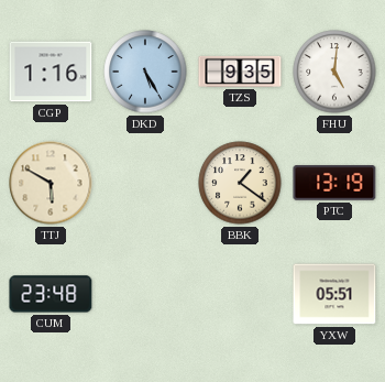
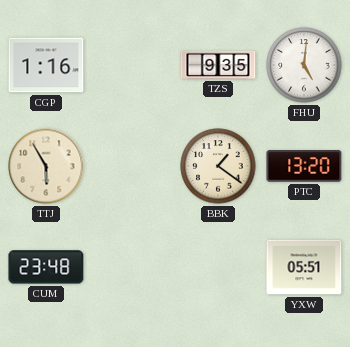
DKD: 5:25 -> none
TTJ: 5:50 -> 5:55
PTC: 13:19 -> 13:20
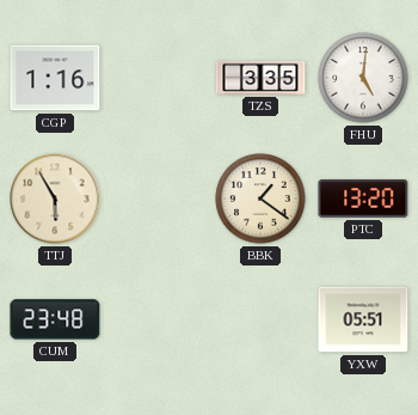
TZS: 9:35 -> 3:35
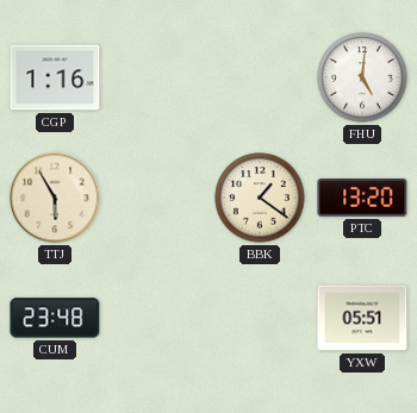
TZS: 3:35 -> none
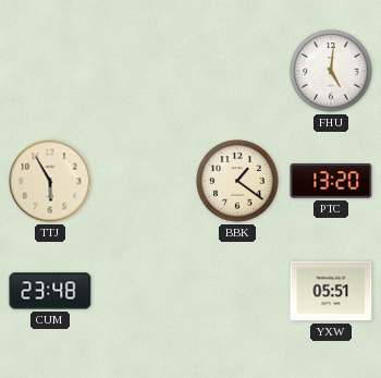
CGP: 1:16 -> none
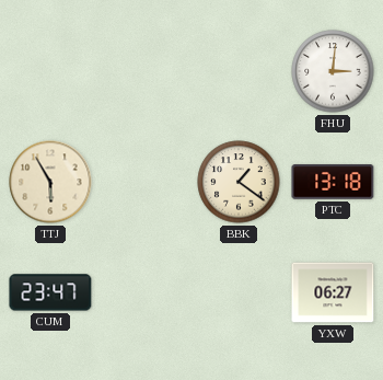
FHU: 5:01 -> 3:01
PTC: 13:20 -> 13:18
CUM: 23:48 -> 23:47
YXW: 05:51 -> 06:27
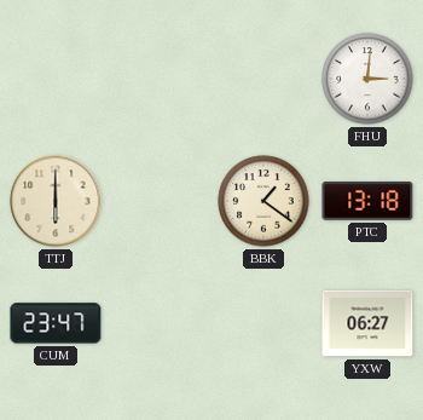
TTJ: 5:55 -> 6:00
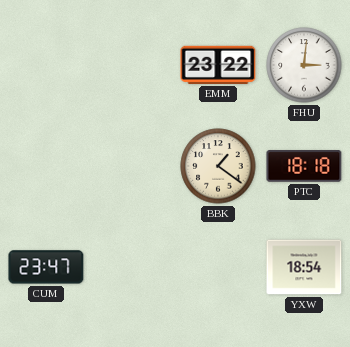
EMM: none -> 23:22
TTJ: 6:00 -> none
PTC: 13:18 -> 18:18
YXW: 06:27 -> 18:54
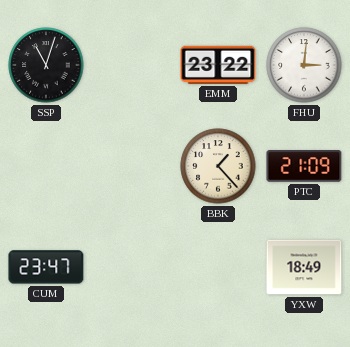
SSP: none -> 11:03
BBK: 1:21 -> 1:23
PTC: 18:18 -> 21:09
YXW: 18:54 -> 18:49
